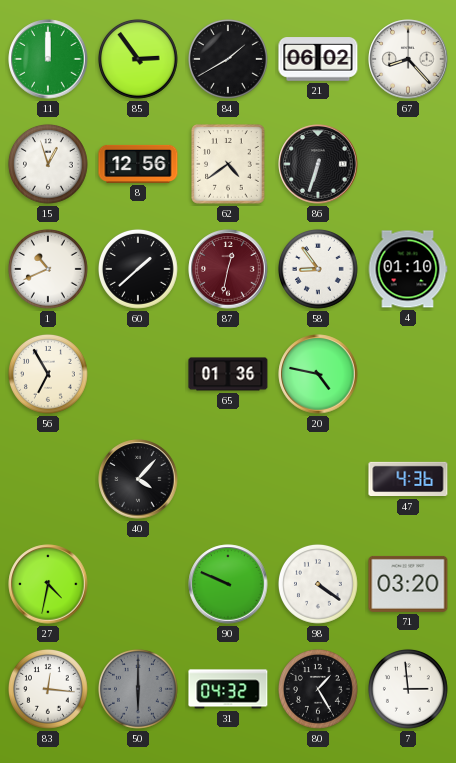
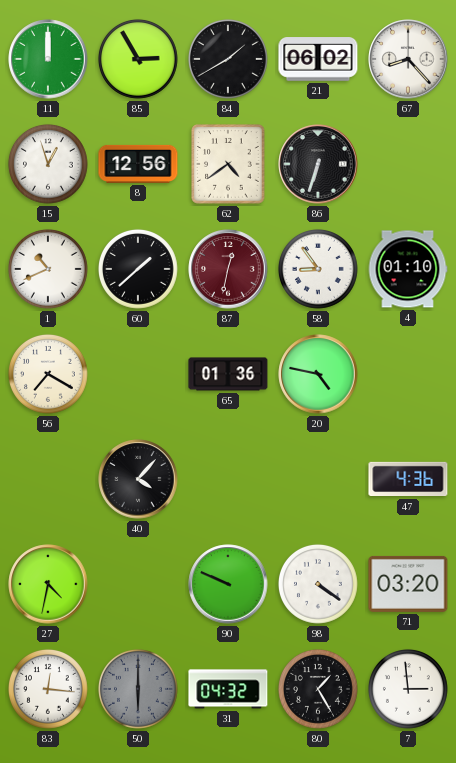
85: 2:54 -> 2:55
56: 6:55 -> 7:20
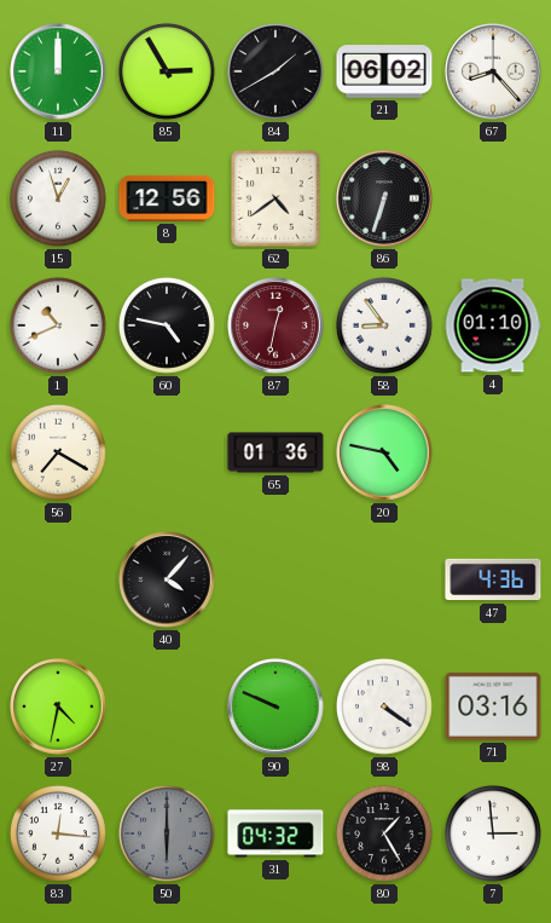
60: 1:38 -> 4:47
71: 03:20 -> 03:16
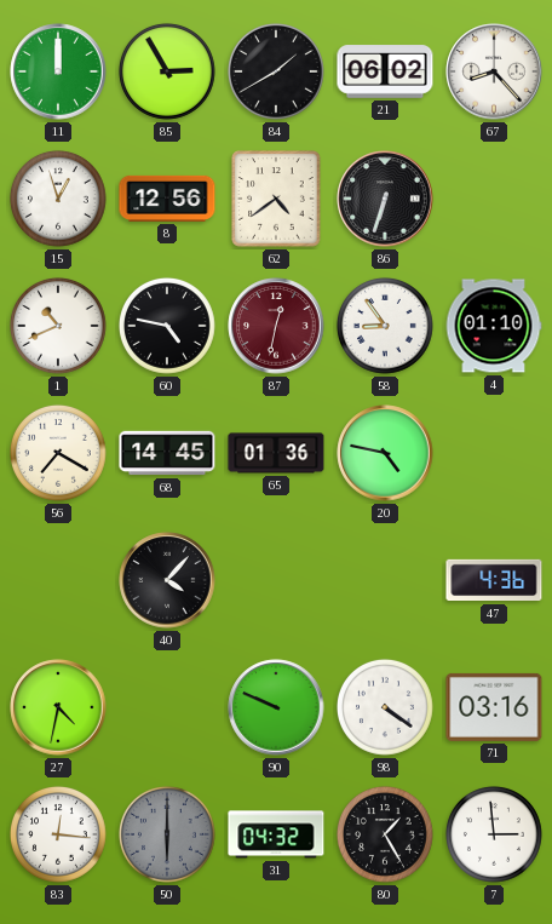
68: none -> 14:45
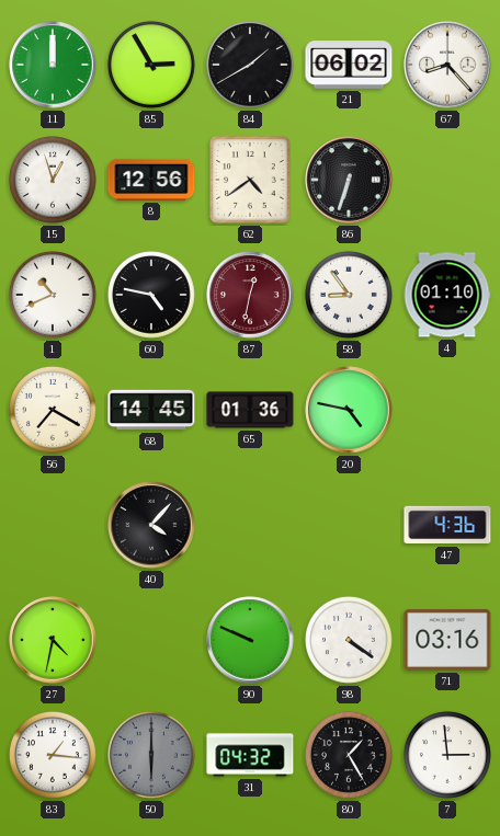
83: 12:16 -> 1:16
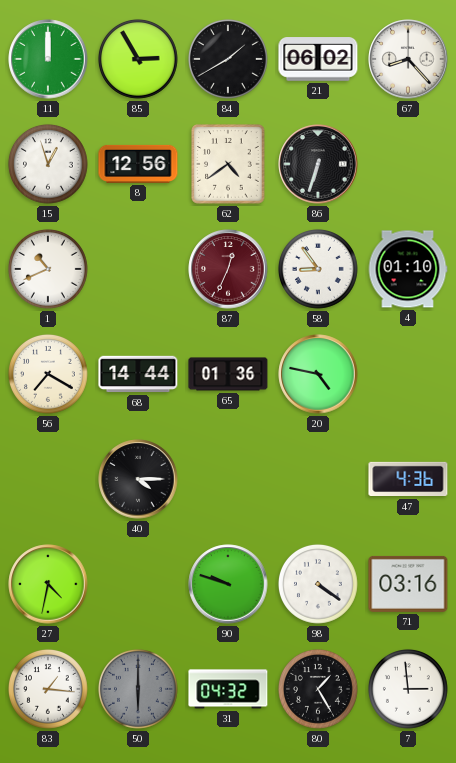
60: 4:47 -> none
87: 12:32 -> 12:34
68: 14:45 -> 14:44
40: 4:07 -> 4:15
90: 9:49 -> 9:48
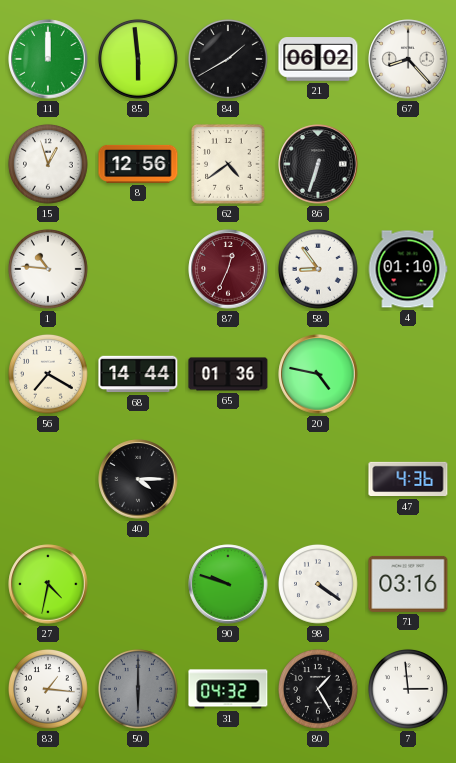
85: 2:55 -> 5:59
1: 10:41 -> 10:46
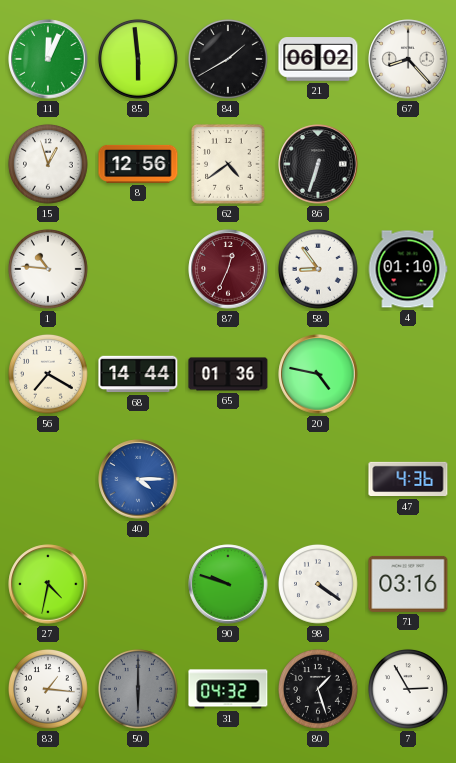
11: 12:00 -> 12:04
40 dial: black -> blue
80: 1:25 -> 1:27
7: 2:59 -> 2:55
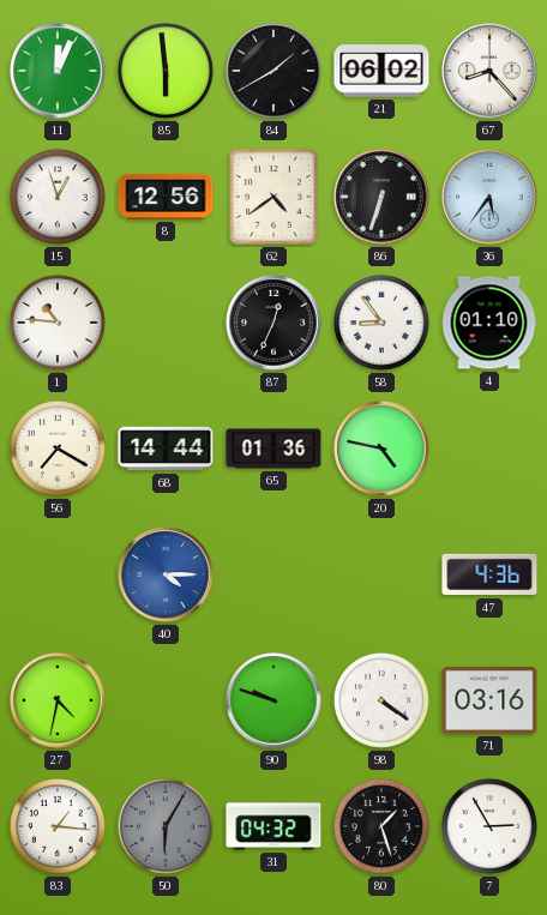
36: none -> 5:36
87 dial: burgundy -> black
50: 6:00 -> 6:05
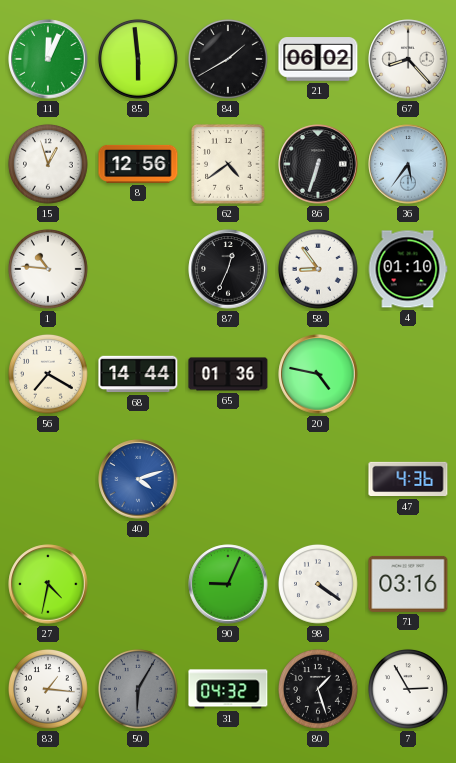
40: 4:15 -> 4:12
90: 9:48 -> 9:04
